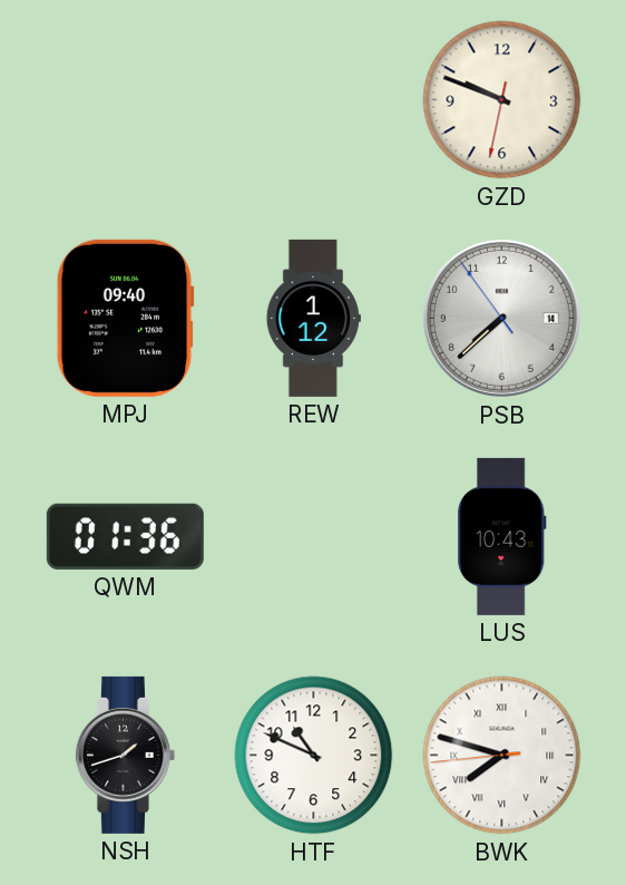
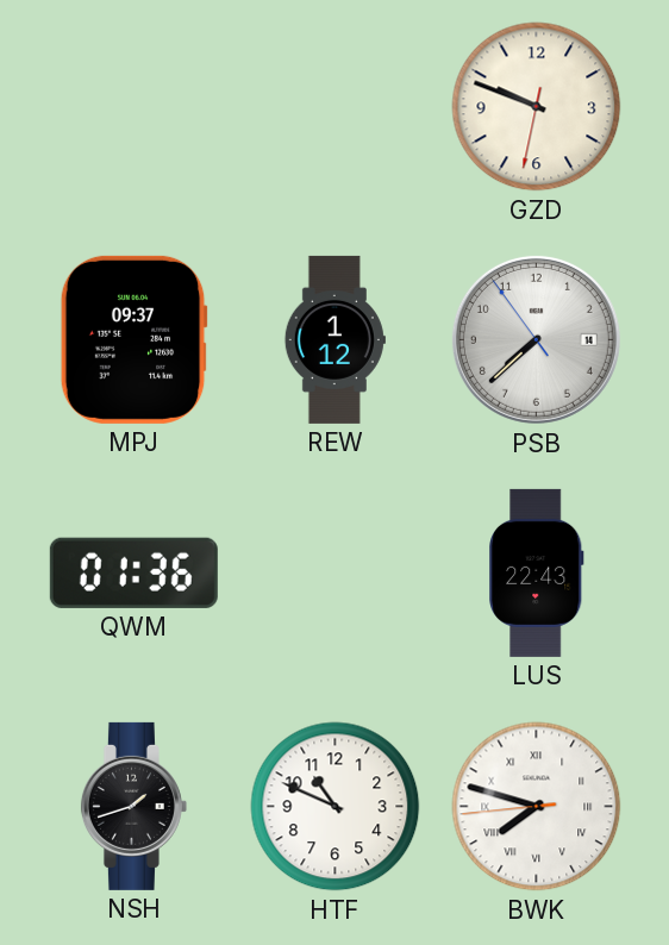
MPJ: 09:40 -> 09:37
LUS: 10:43 -> 22:43
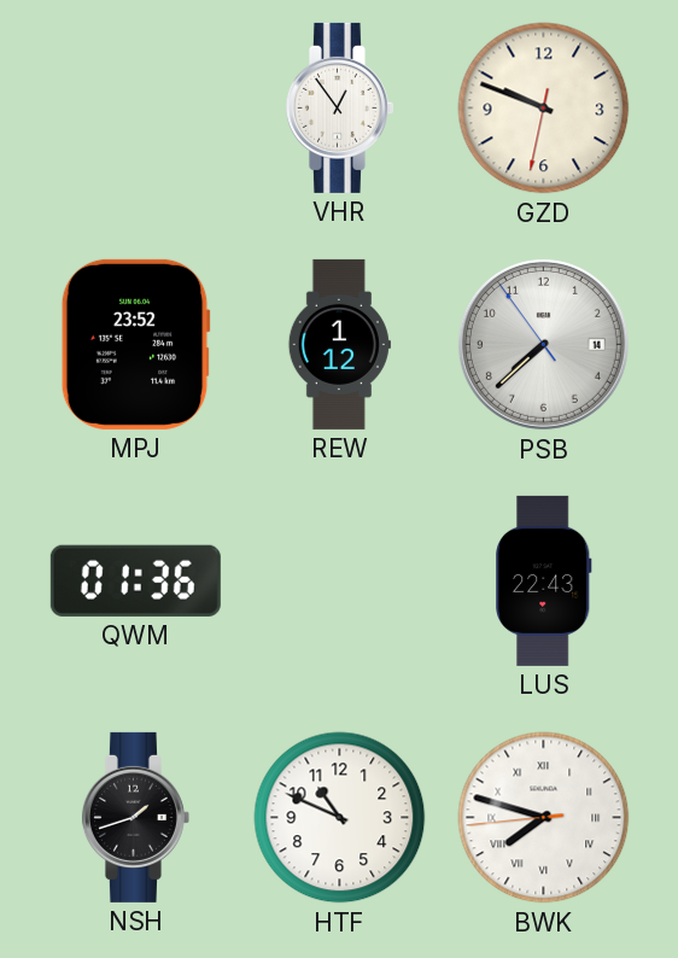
VHR: none -> 12:54
MPJ: 09:37 -> 23:52
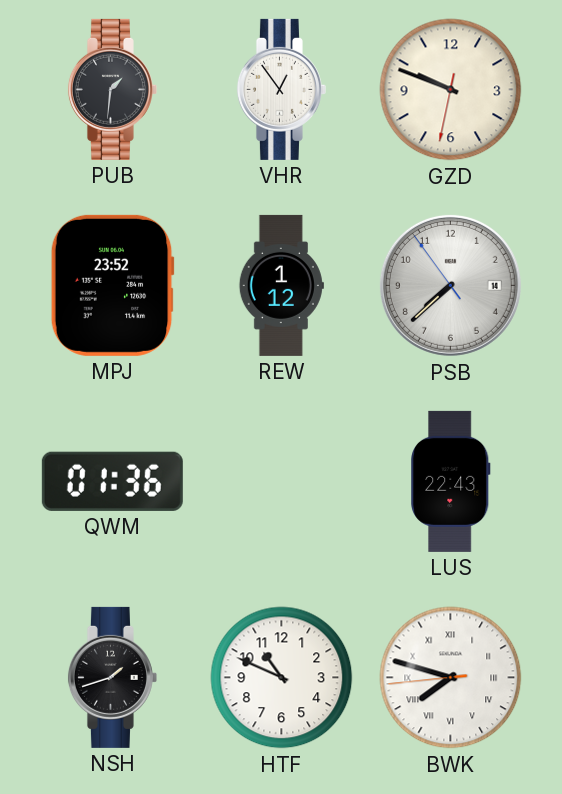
PUB: none -> 1:31
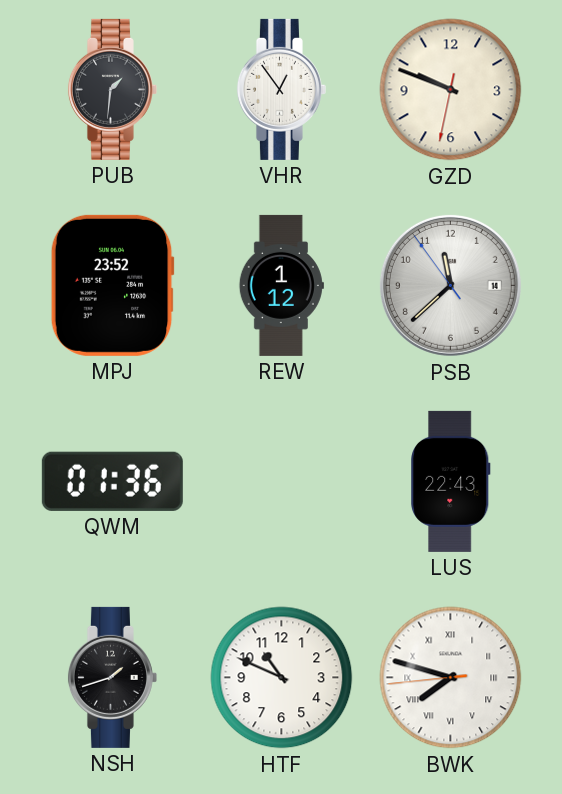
PSB: 7:37 -> 11:37
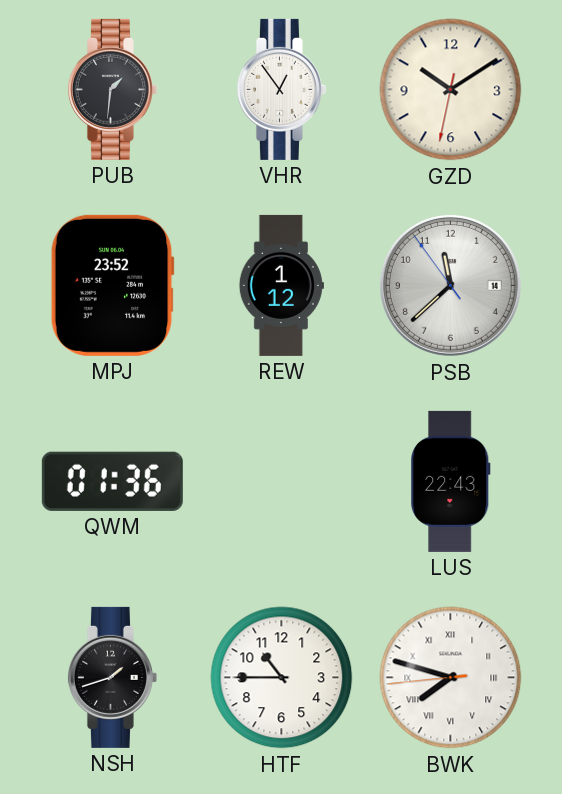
GZD: 9:48 -> 10:09
HTF: 10:49 -> 10:45
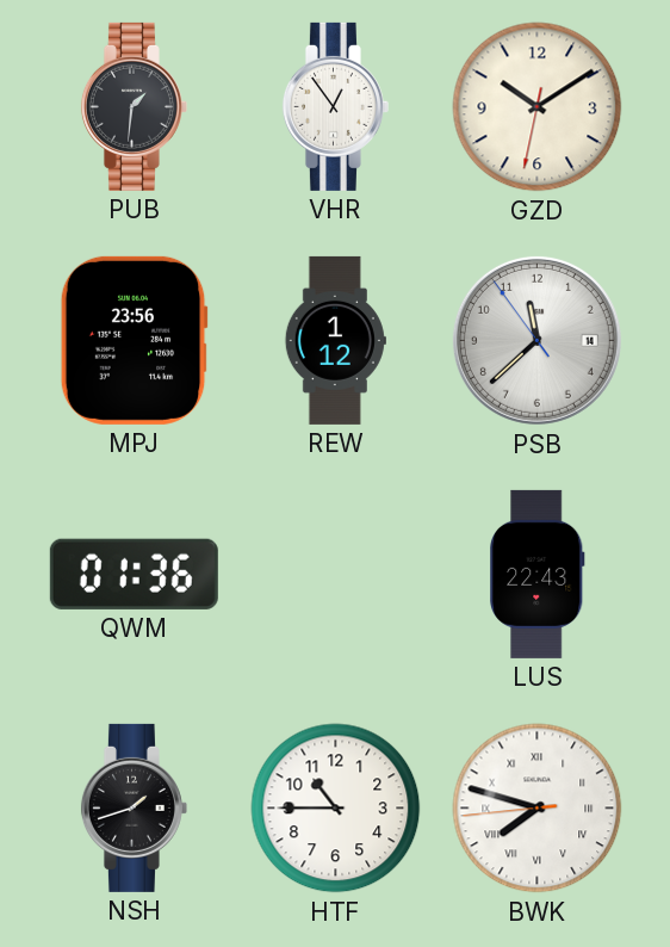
MPJ: 23:52 -> 23:56
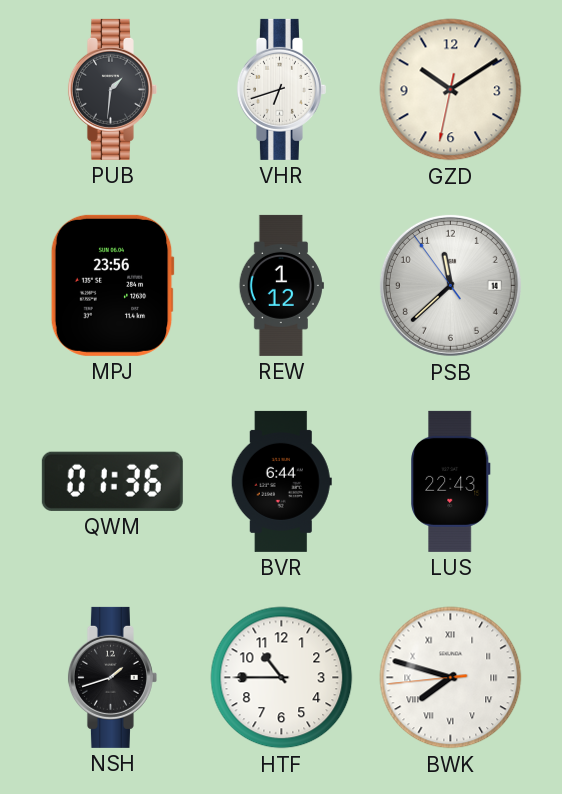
VHR: 12:54 -> 6:42
BVR: none -> 6:44
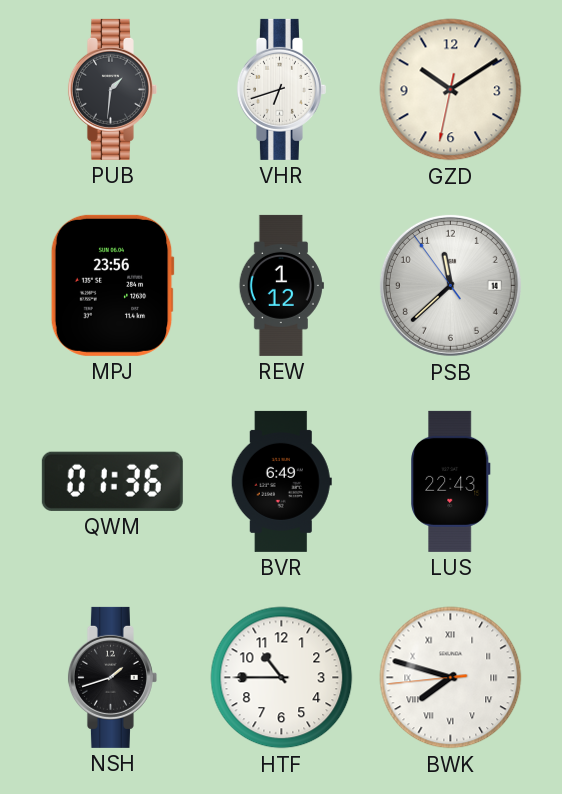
BVR: 6:44 -> 6:49
